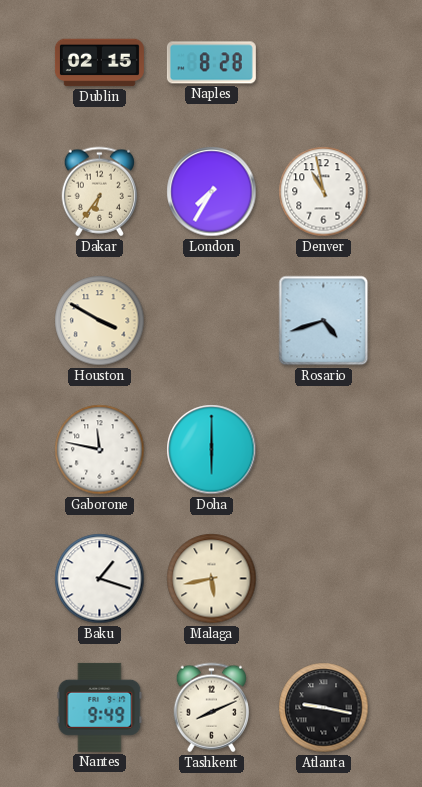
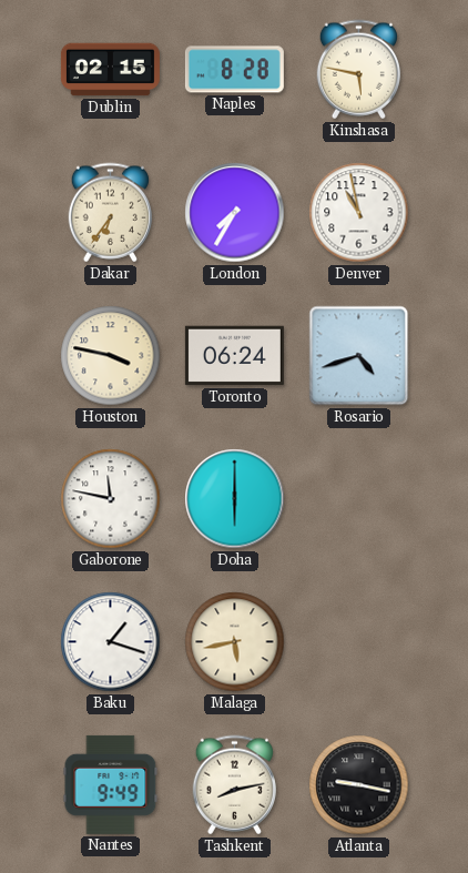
Kinshasa: none -> 5:47
Houston: 3:50 -> 3:47
Toronto: none -> 06:24
Tashkent: 8:11 -> 8:13
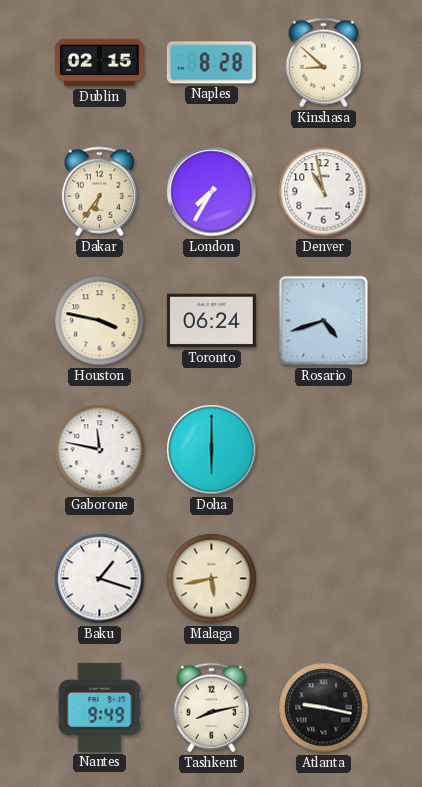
Kinshasa: 5:47 -> 8:52
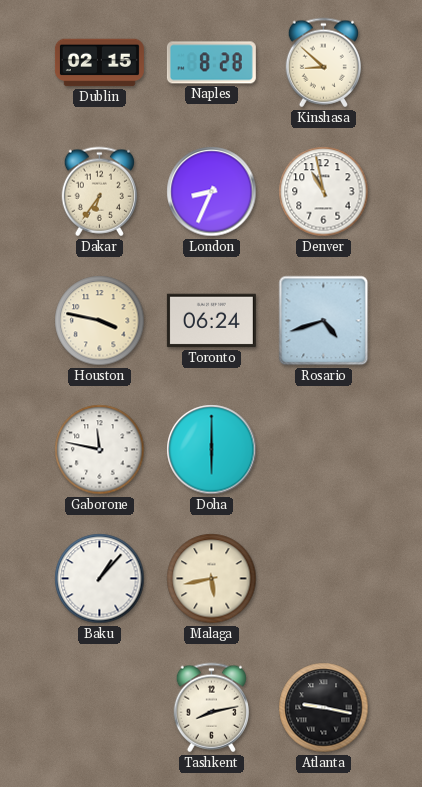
London: 7:35 -> 8:34
Baku: 1:18 -> 1:07
Nantes: 9:49 -> none
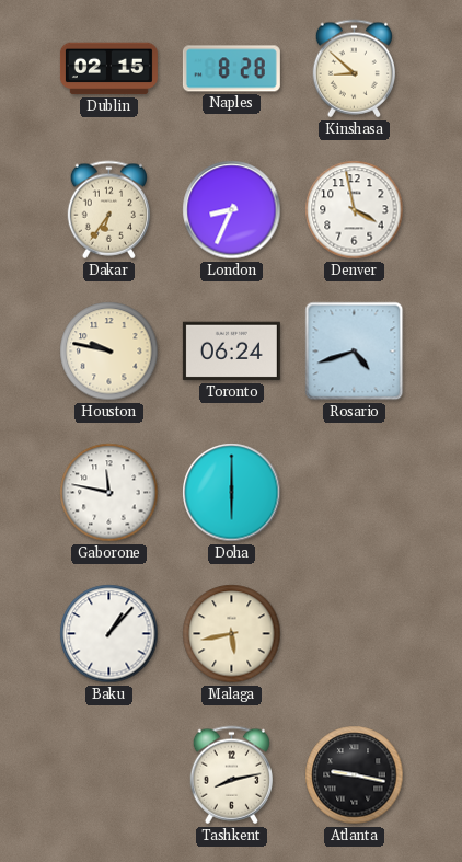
Denver: 10:58 -> 3:58
Houston: 3:47 -> 9:47
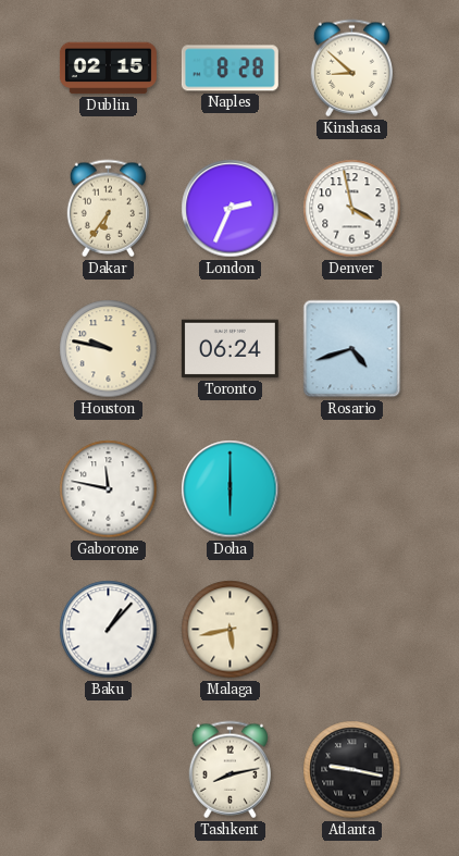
London: 8:34 -> 2:34
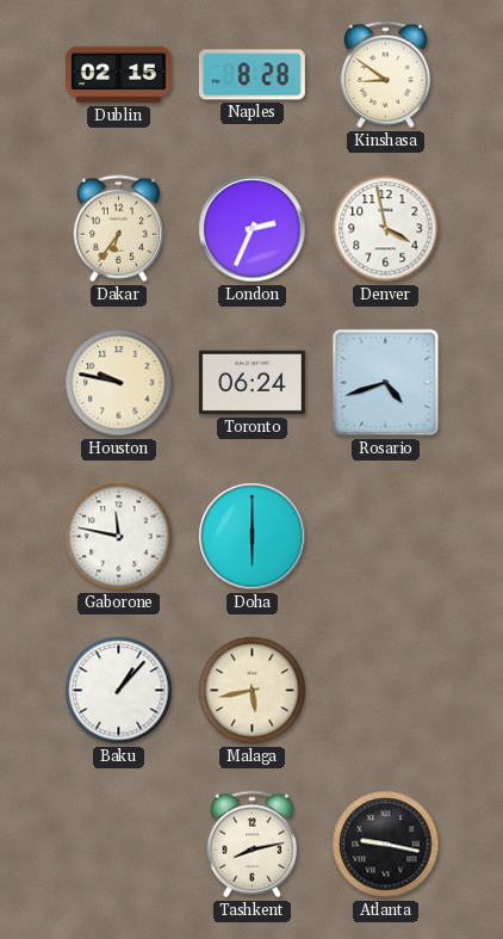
Kinshasa: 8:52 -> 8:51
